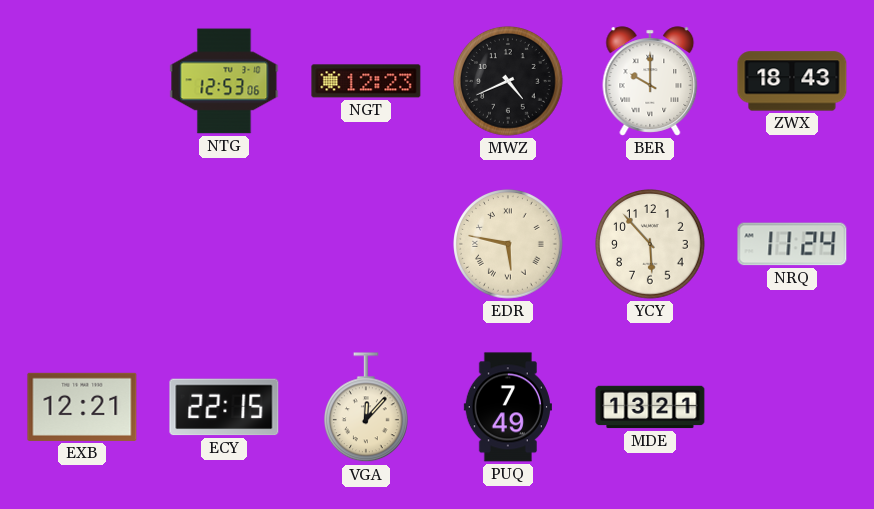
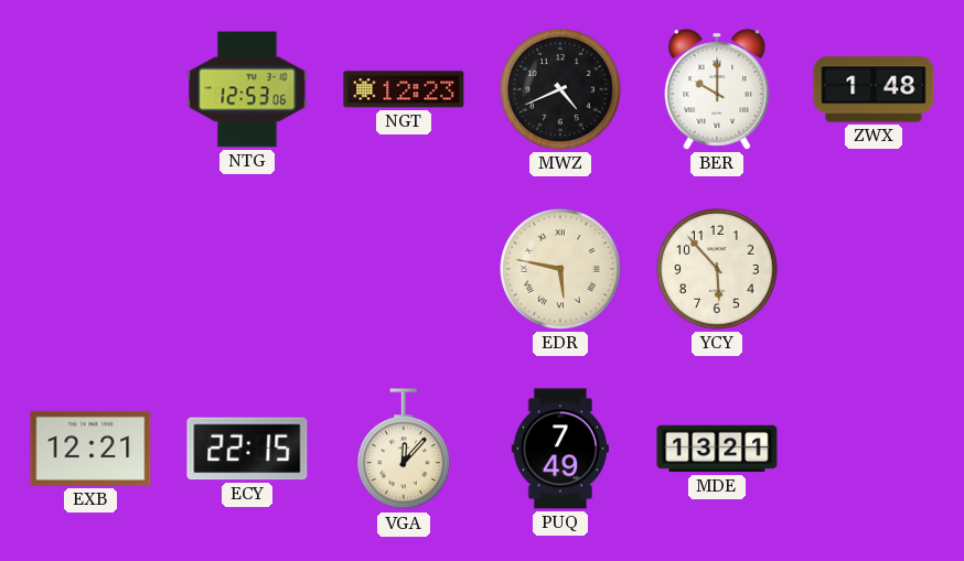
ZWX: 18:43 -> 1:48
NRQ: 11:24 -> none
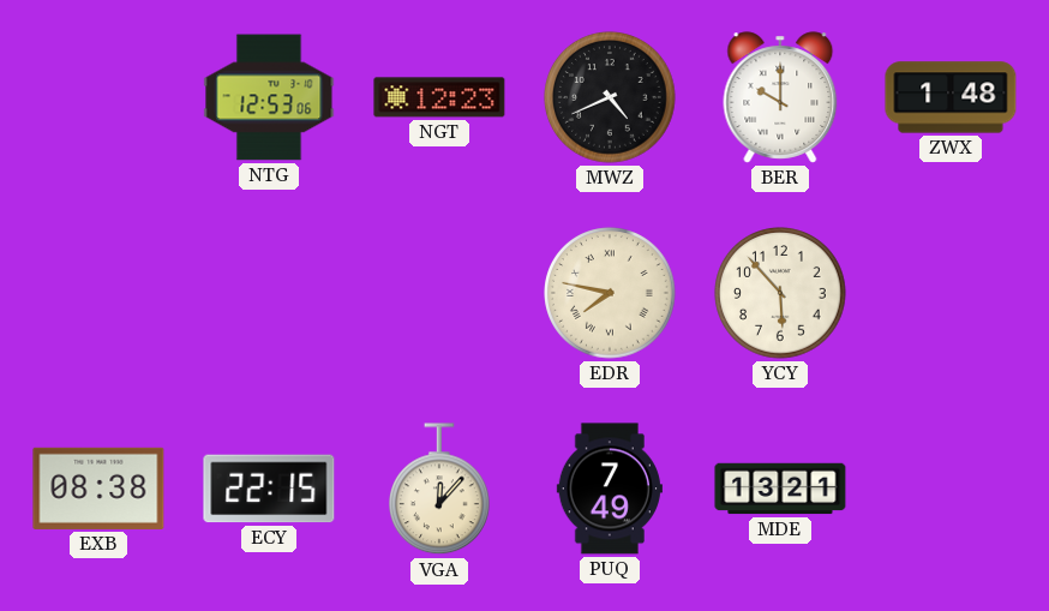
EDR: 5:47 -> 7:47
EXB: 12:21 -> 08:38
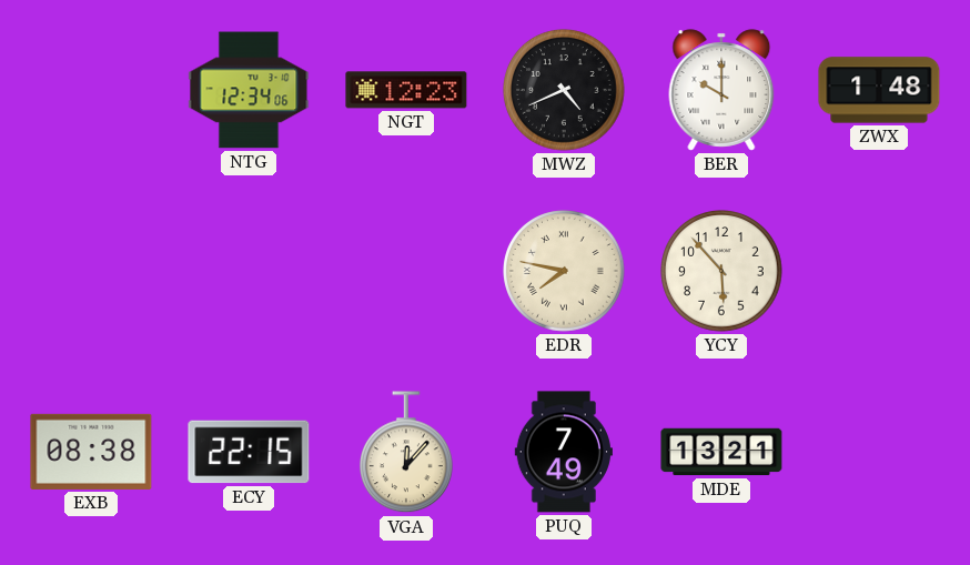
NTG: 12:53 -> 12:34
